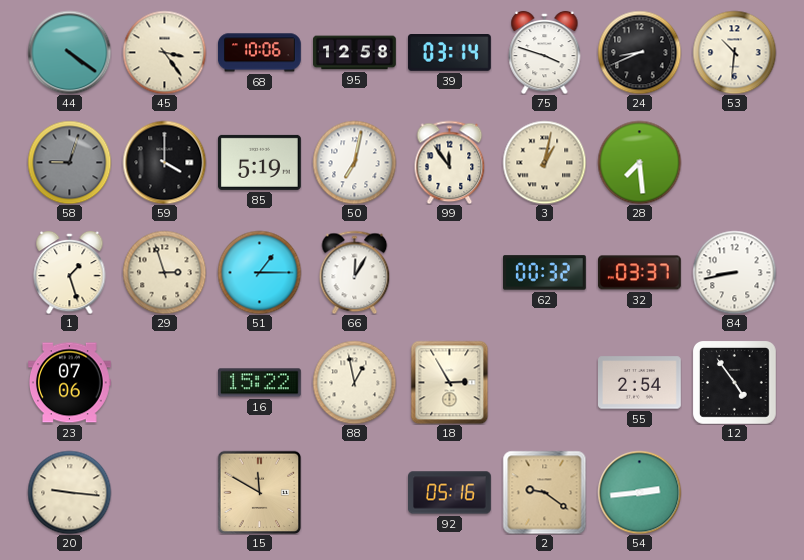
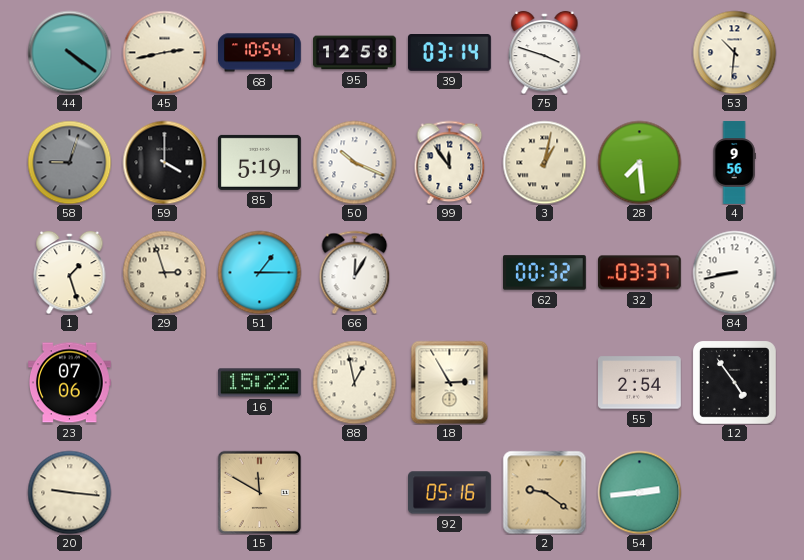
45: 3:24 -> 2:43
68: 10:06 -> 10:54
24: 8:41 -> none
50: 7:02 -> 10:19
4: none -> 9:56
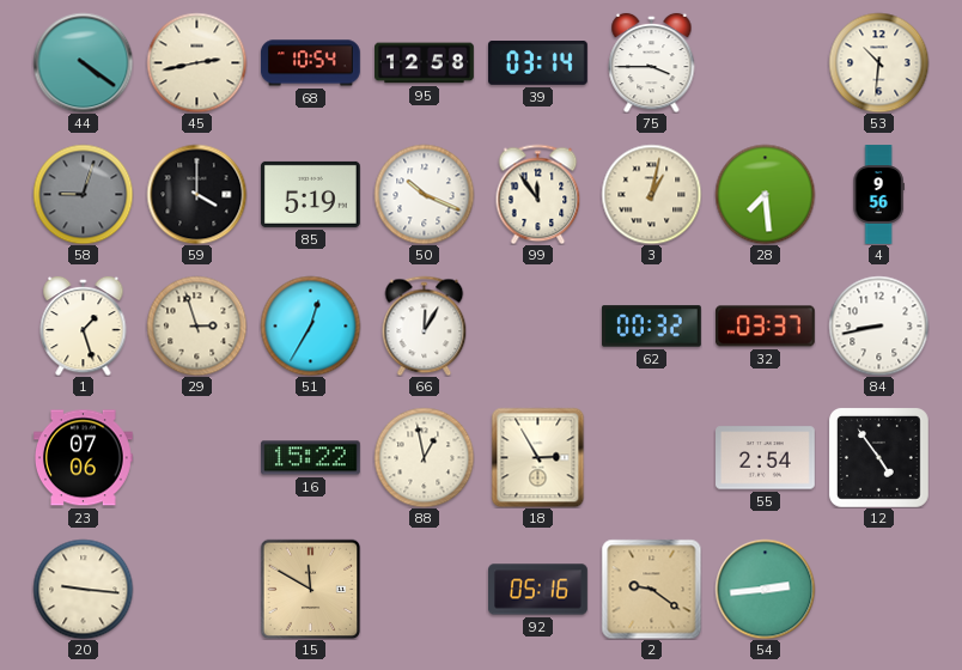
75: 3:48 -> 3:45
51: 1:15 -> 12:35
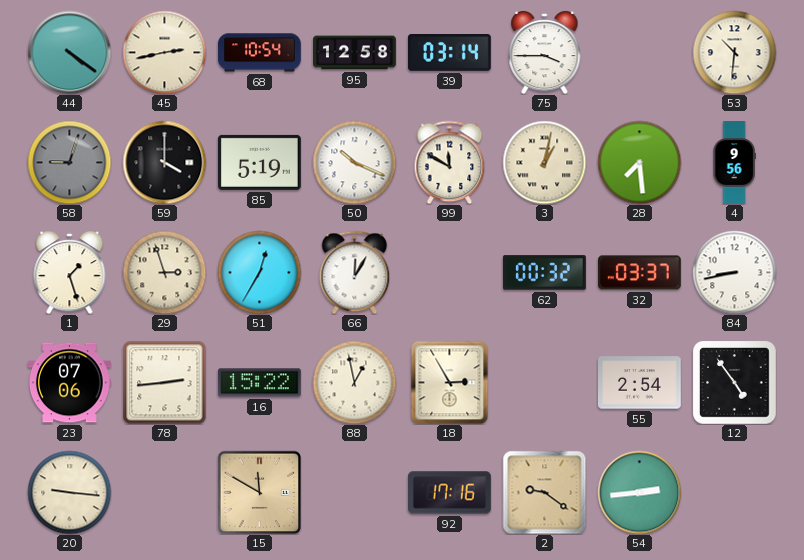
99: 11:54 -> 11:50
78: none -> 2:44
92: 05:16 -> 17:16
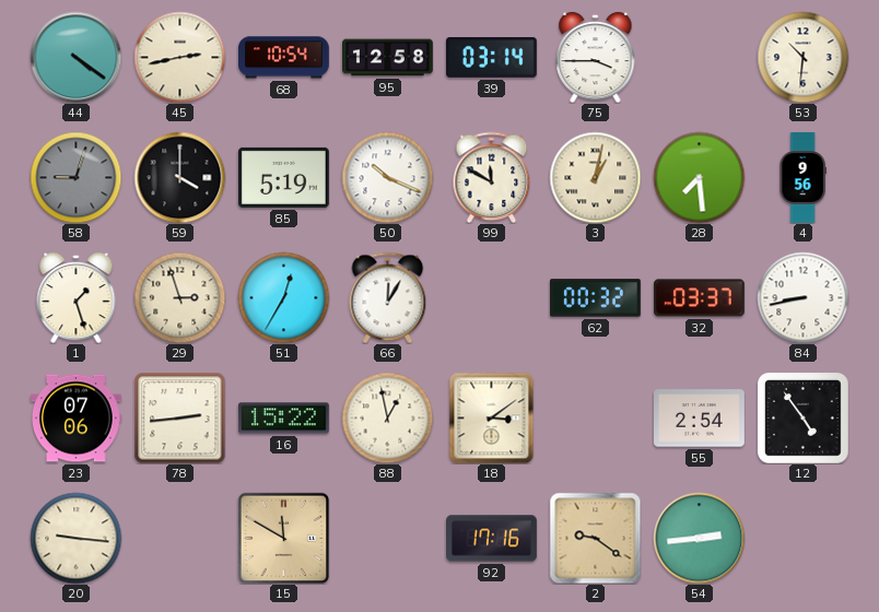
18: 2:55 -> 3:09
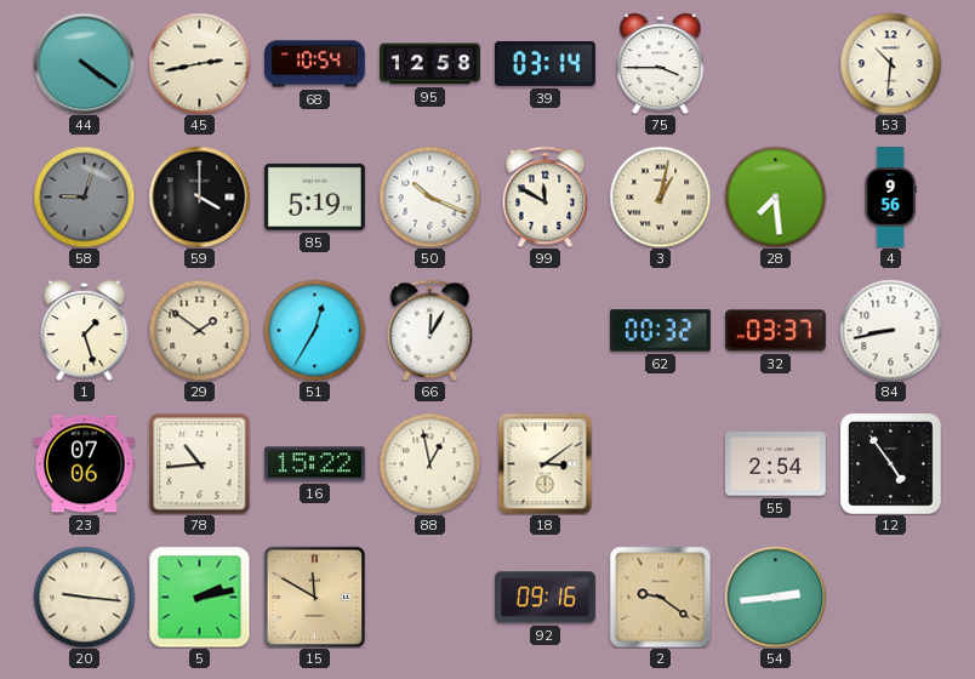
29: 2:57 -> 1:51
78: 2:44 -> 10:44
5: none -> 2:13
92: 17:16 -> 09:16
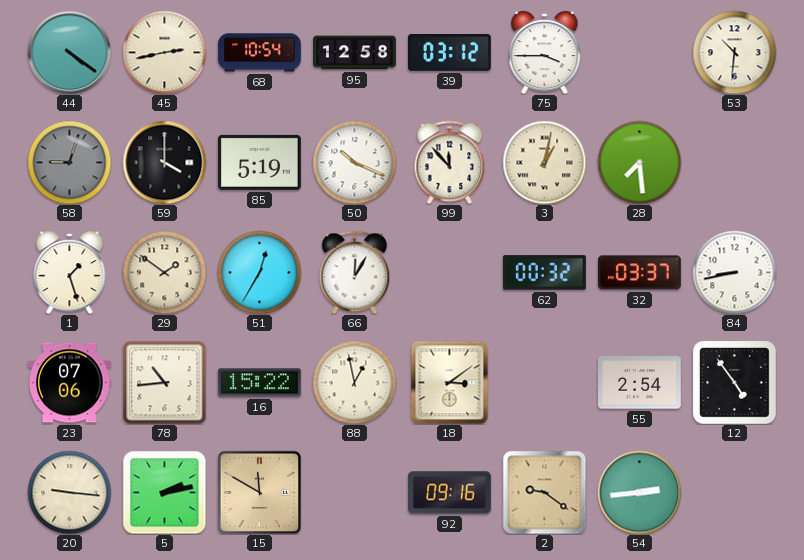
39: 03:14 -> 03:12
99: 11:50 -> 11:53
4: 9:56 -> none
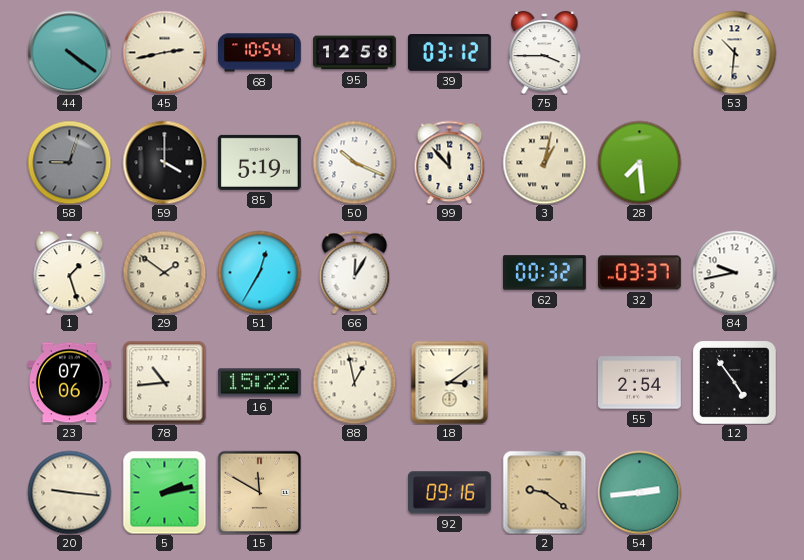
84: 8:43 -> 9:43
